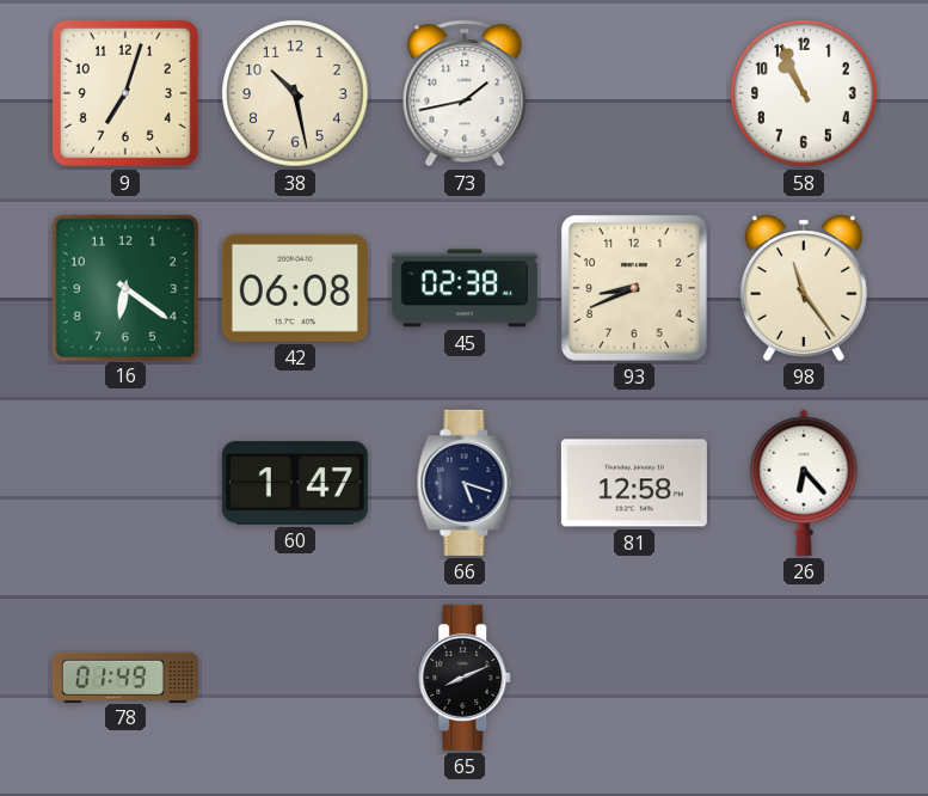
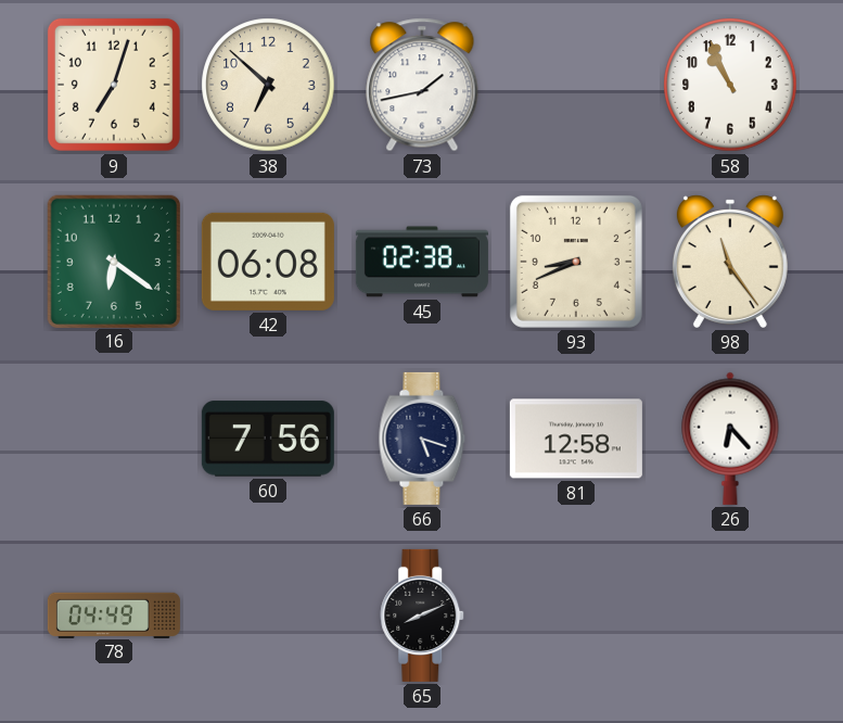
38: 10:28 -> 6:52
60: 1:47 -> 7:56
78: 01:49 -> 04:49
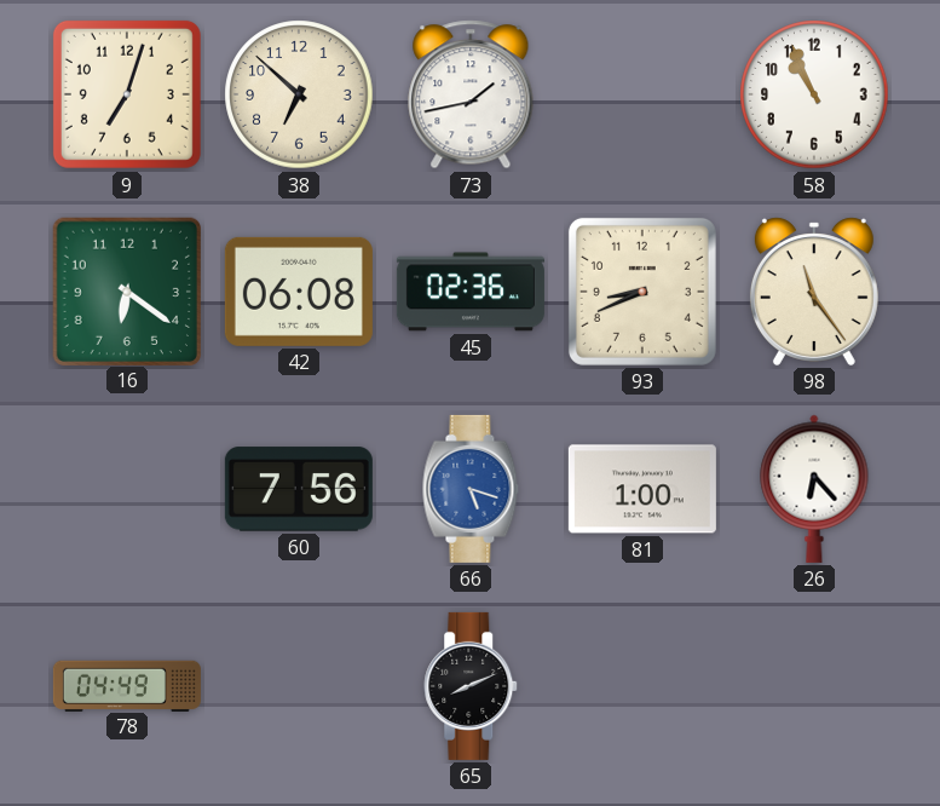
45: 02:38 -> 02:36
66 dial: navy -> blue
81: 12:58 -> 1:00
